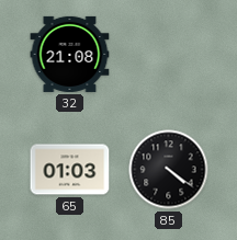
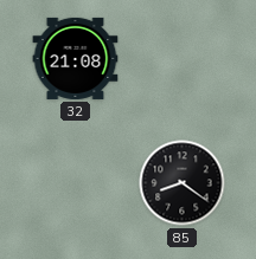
65: 01:03 -> none
85: 4:21 -> 8:21
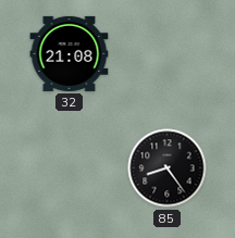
85: 8:21 -> 8:24
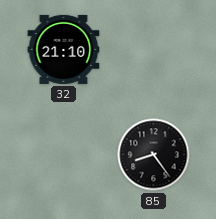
32: 21:08 -> 21:10
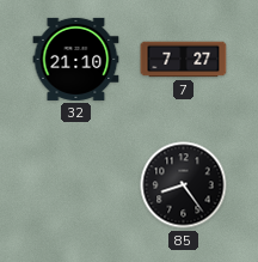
7: none -> 7:27
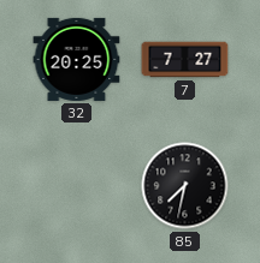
32: 21:10 -> 20:25
85: 8:24 -> 7:32
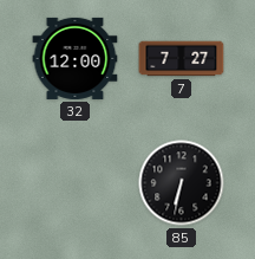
32: 20:25 -> 12:00
85: 7:32 -> 6:32
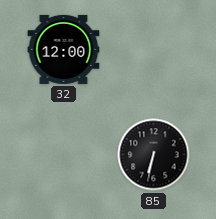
7: 7:27 -> none
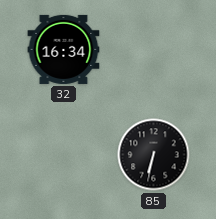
32: 12:00 -> 16:34
